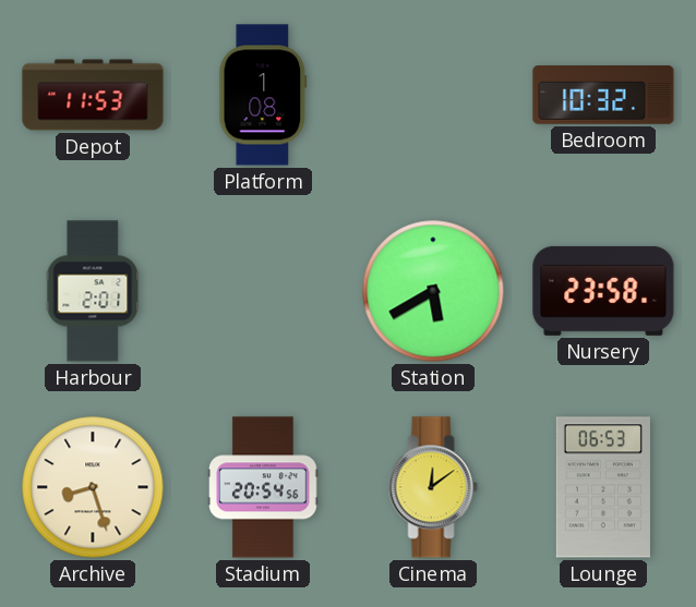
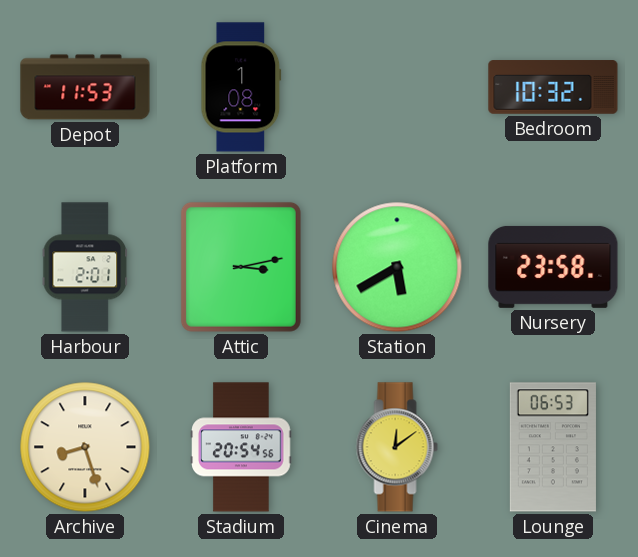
Attic: none -> 3:13
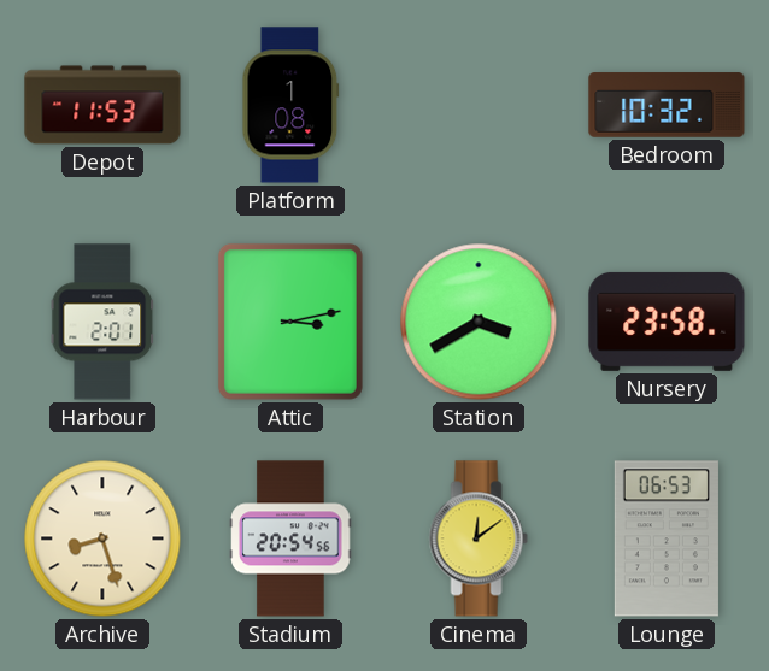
Station: 5:40 -> 3:40
